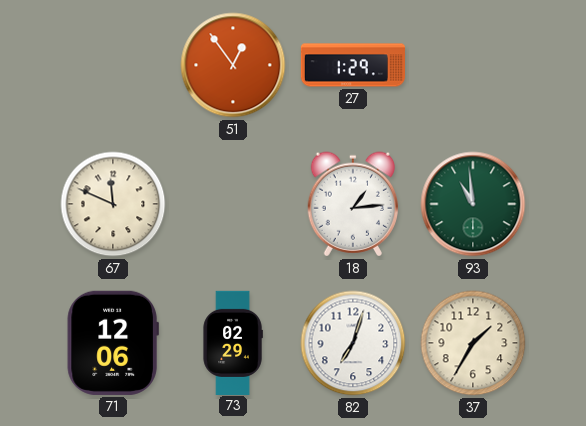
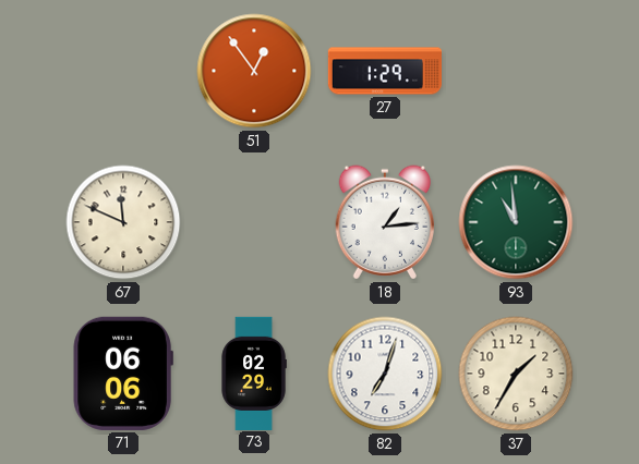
71: 12:06 -> 06:06
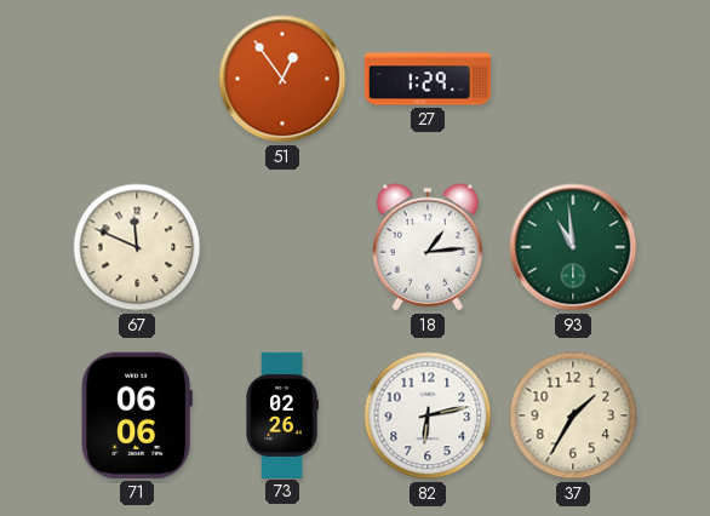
73: 02:29 -> 02:26
82: 7:03 -> 6:13
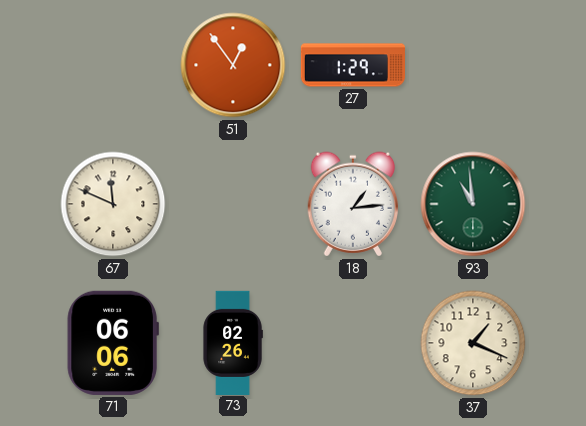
82: 6:13 -> none
37: 1:35 -> 1:19
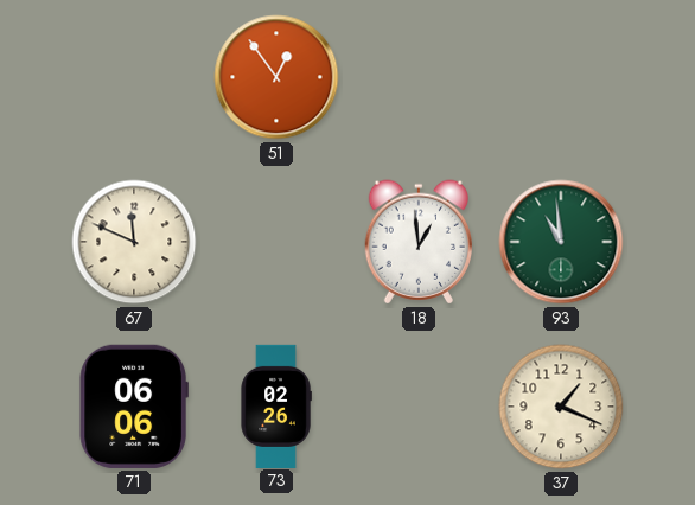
27: 1:29 -> none
18: 1:14 -> 12:59
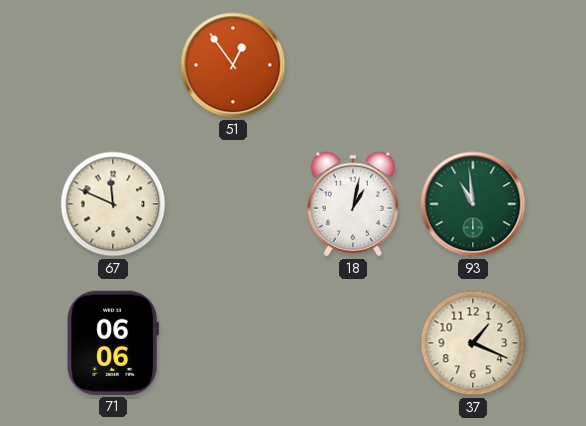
18: 12:59 -> 1:02
73: 02:26 -> none
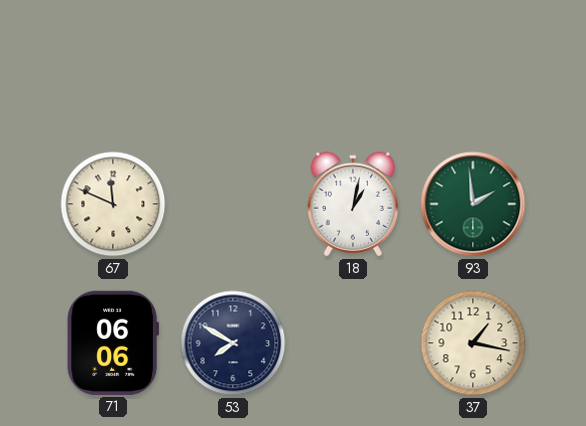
51: 12:54 -> none
93: 10:59 -> 1:59
53: none -> 7:50
37: 1:19 -> 1:17
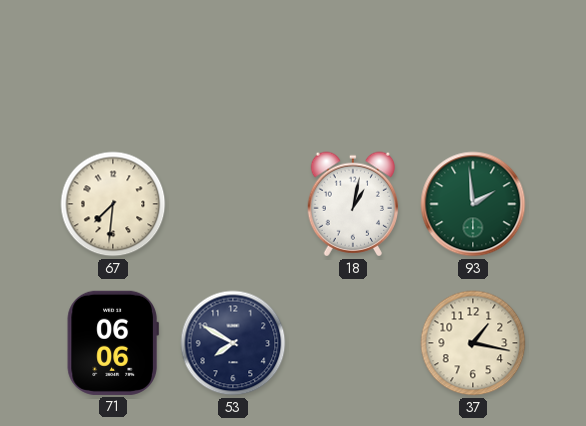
67: 11:49 -> 7:31
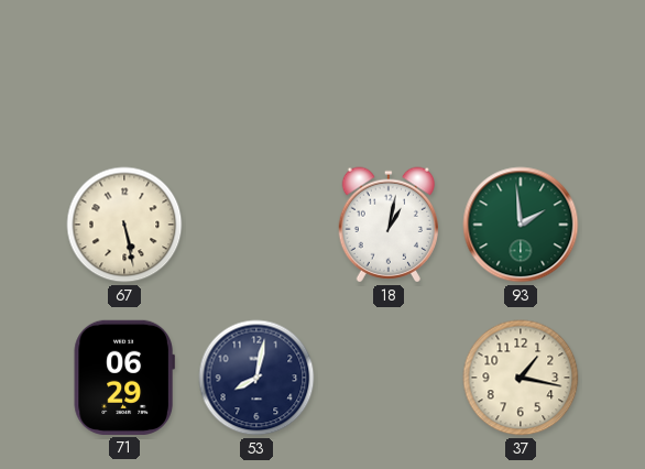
67: 7:31 -> 5:28
71: 06:06 -> 06:29
53: 7:50 -> 8:02
